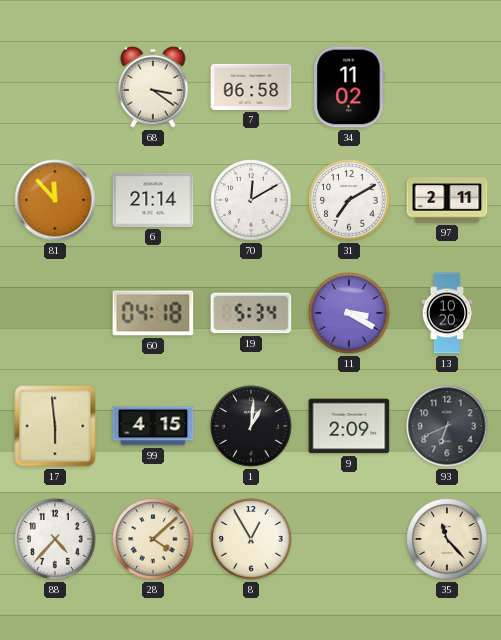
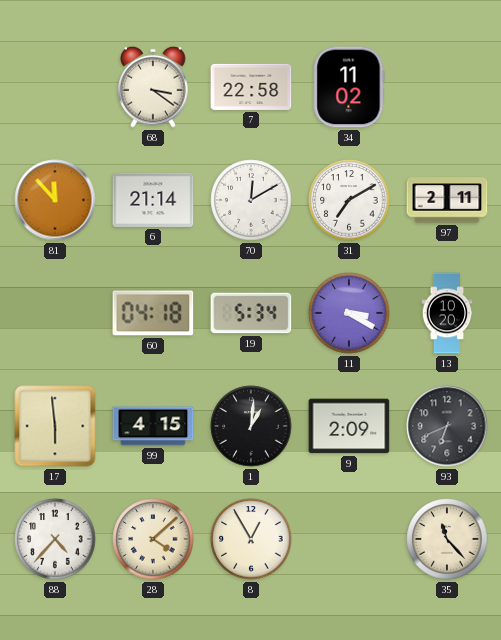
7: 06:58 -> 22:58
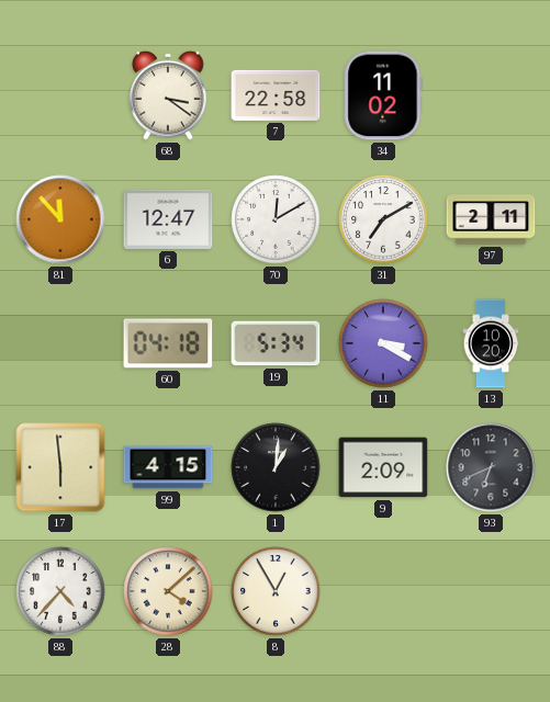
6: 21:14 -> 12:47
35: 11:23 -> none
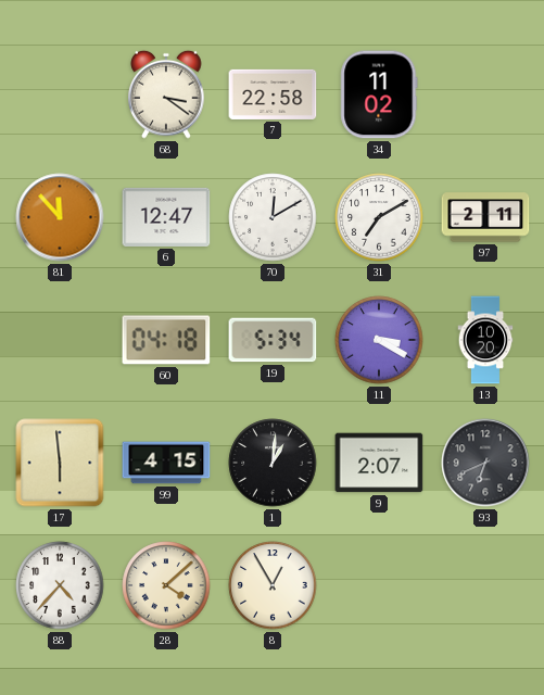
9: 2:09 -> 2:07
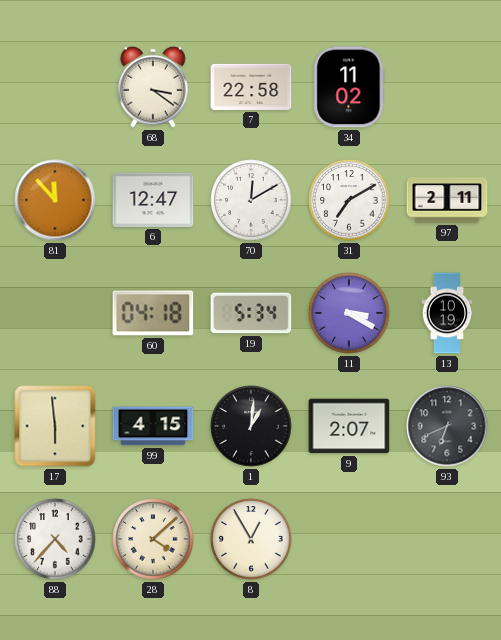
13: 10:20 -> 10:19
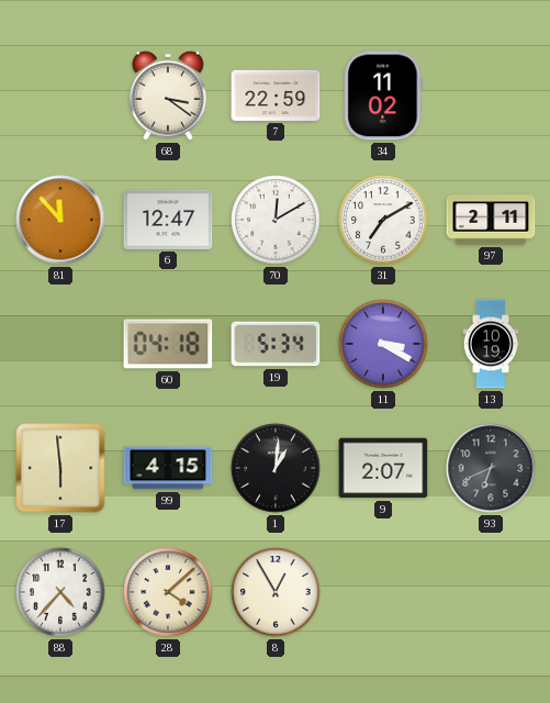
7: 22:58 -> 22:59
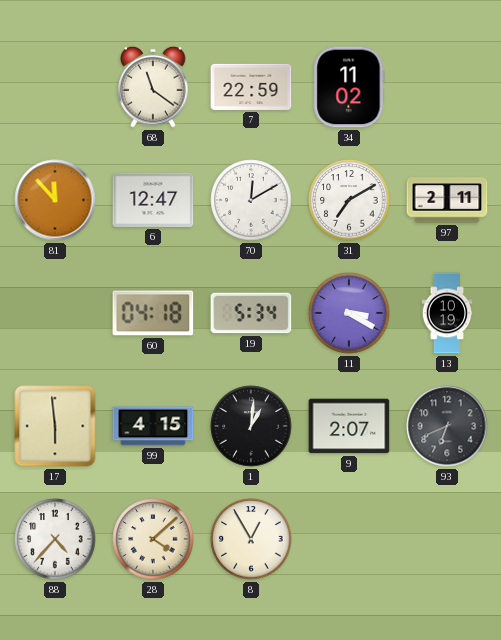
68: 3:21 -> 11:21
